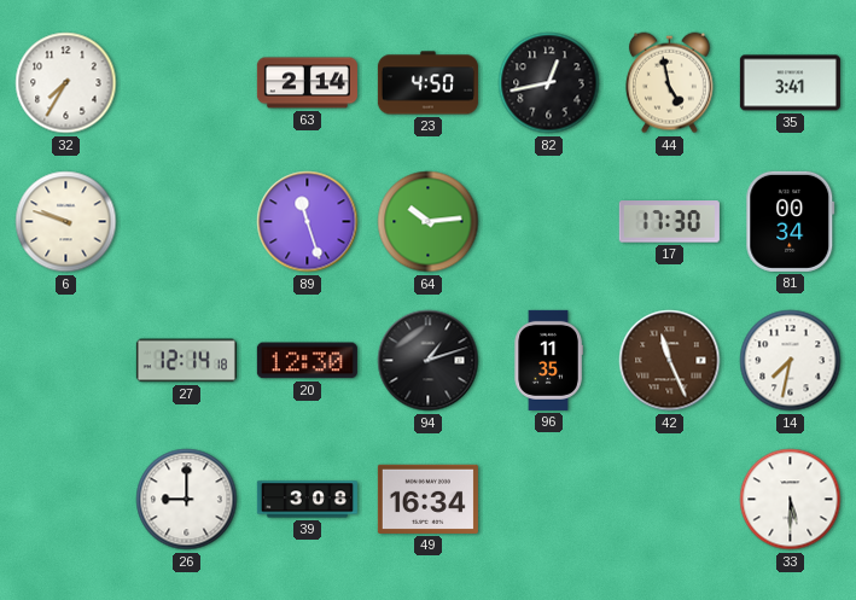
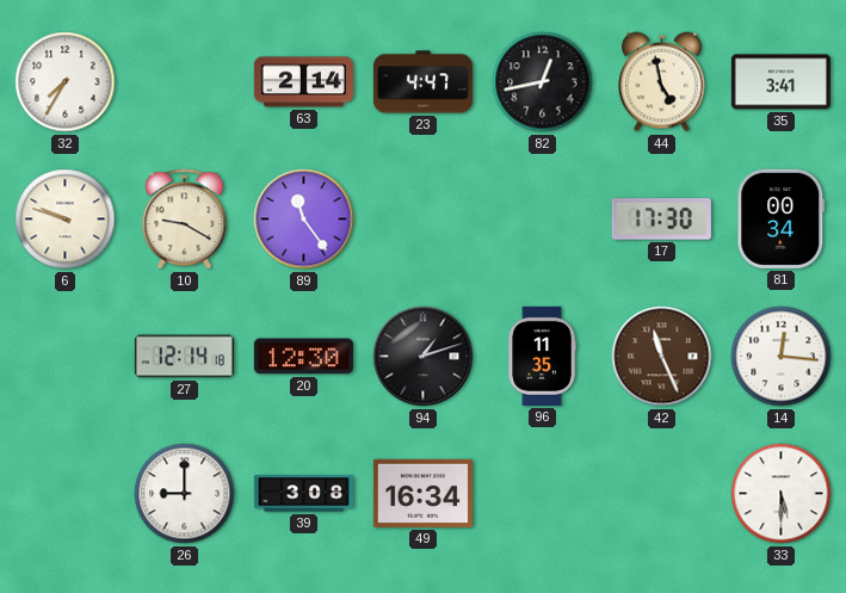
23: 4:50 -> 4:47
10: none -> 9:20
89: 11:27 -> 11:24
64: 10:14 -> none
14: 7:32 -> 12:16
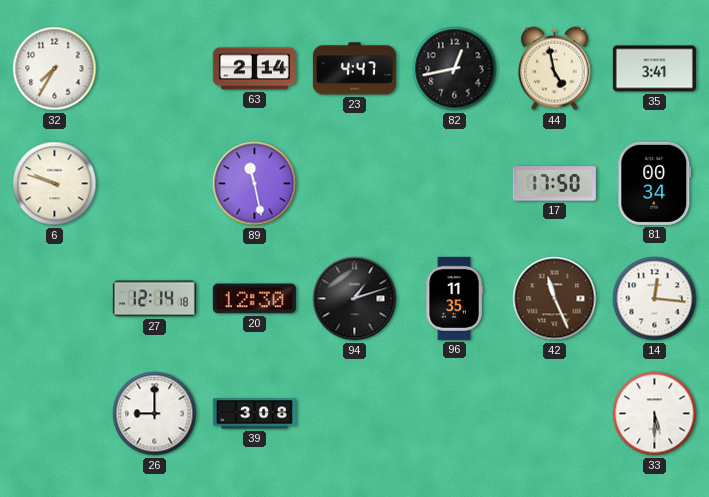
10: 9:20 -> none
89: 11:24 -> 11:28
17: 17:30 -> 17:50
49: 16:34 -> none
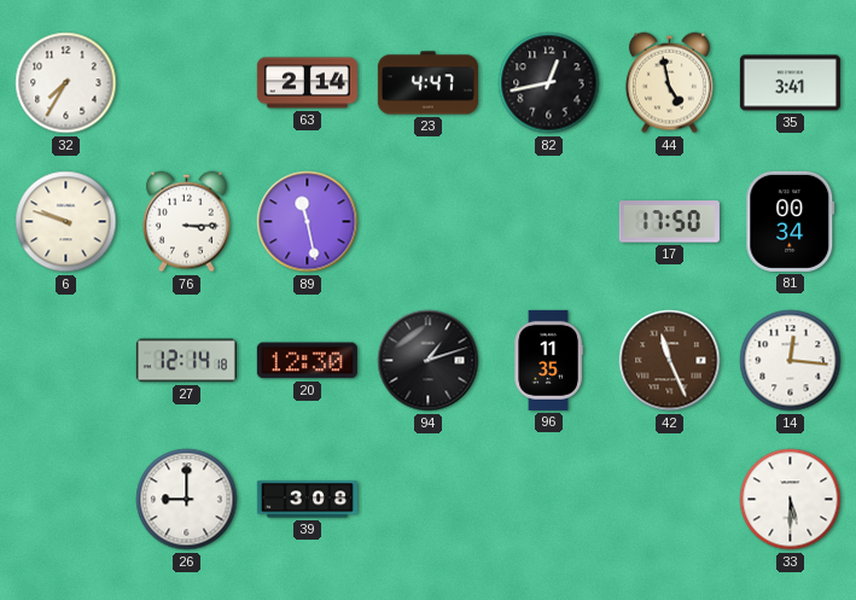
76: none -> 3:15
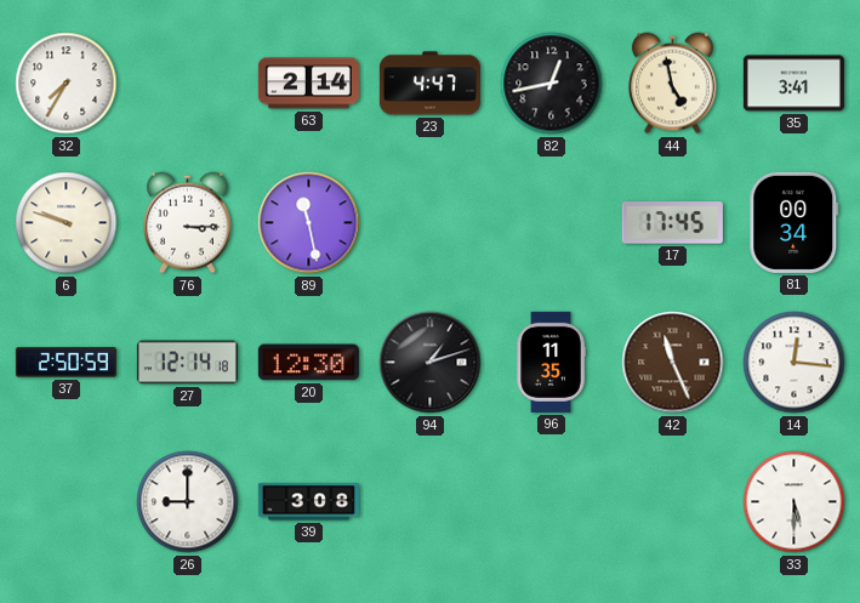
17: 17:50 -> 17:45
37: none -> 2:50
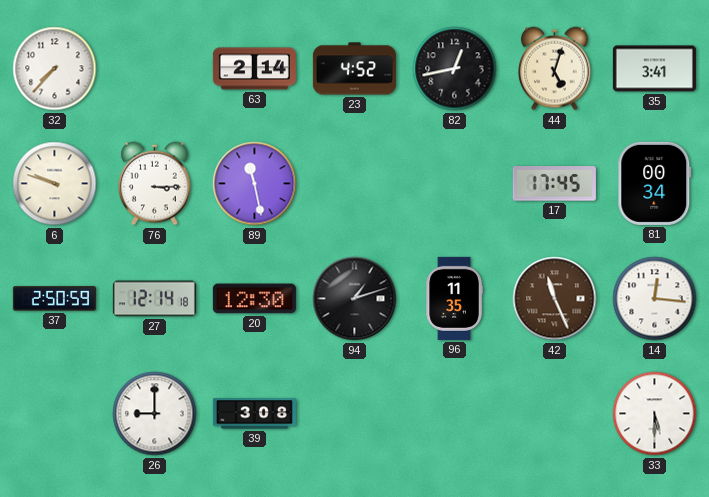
32: 7:35 -> 7:37
23: 4:47 -> 4:52
44: 4:58 -> 5:03
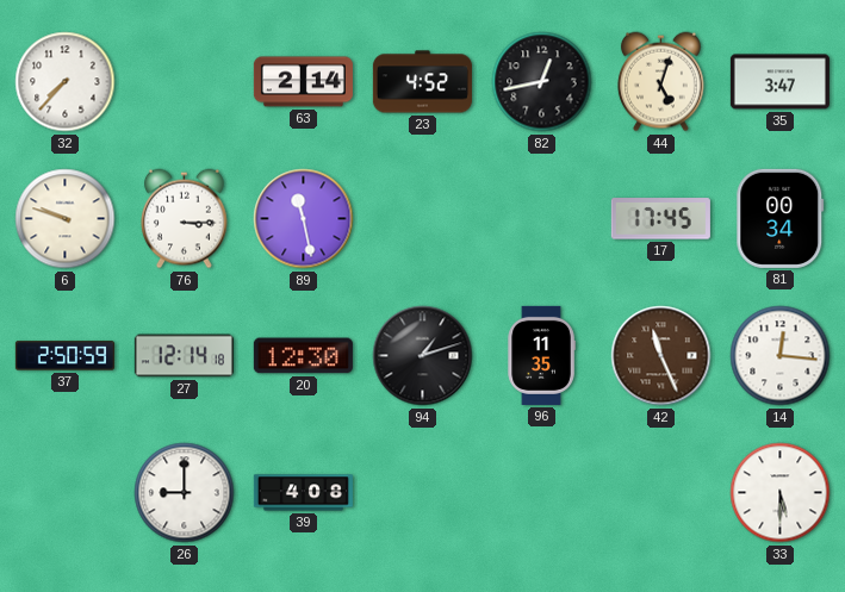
35: 3:41 -> 3:47
39: 3:08 -> 4:08
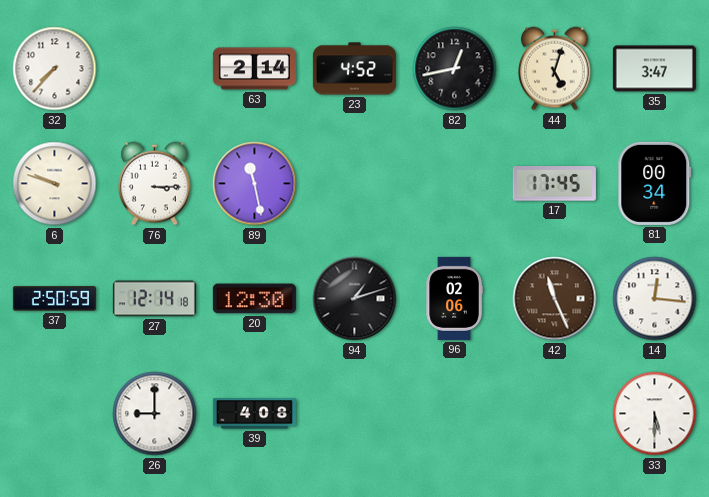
96: 11:35 -> 02:06
